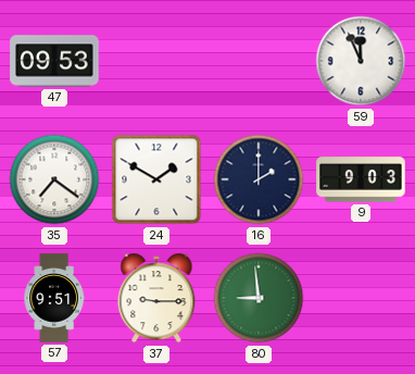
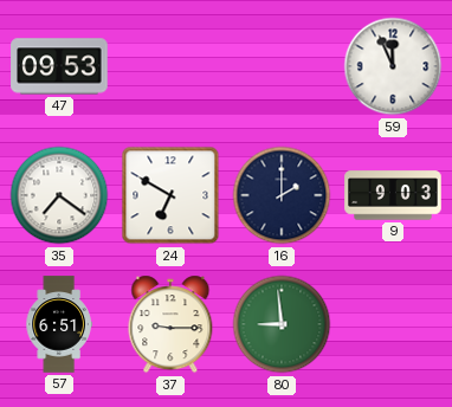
24: 1:50 -> 6:50
57: 9:51 -> 6:51
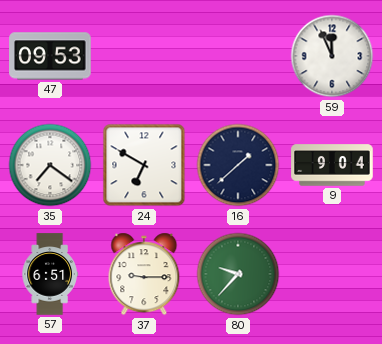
16: 2:00 -> 1:38
9: 9:03 -> 9:04
80: 8:59 -> 9:37
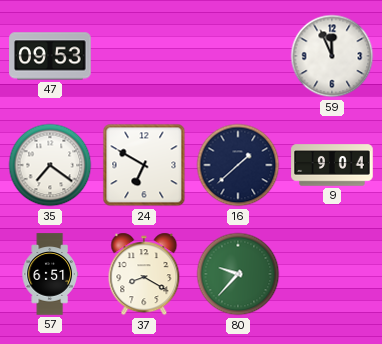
37: 9:15 -> 8:20
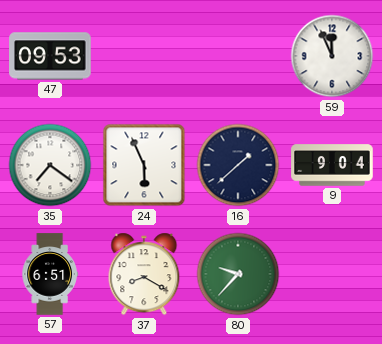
24: 6:50 -> 5:56
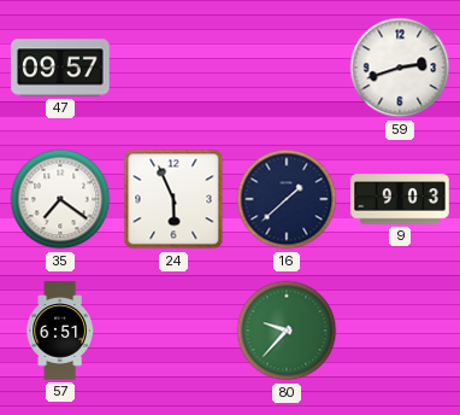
47: 09:53 -> 09:57
59: 11:56 -> 2:42
9: 9:04 -> 9:03
37: 8:20 -> none
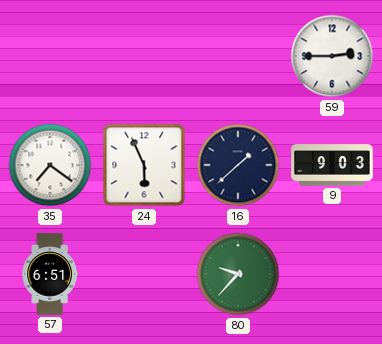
47: 09:57 -> none
59: 2:42 -> 2:45
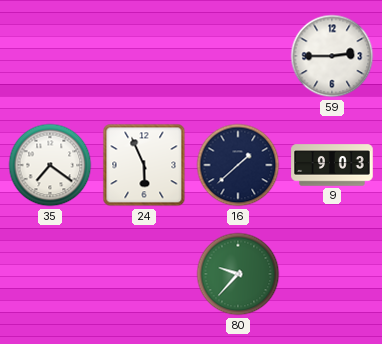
57: 6:51 -> none
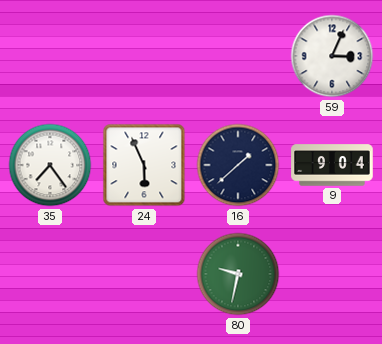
59: 2:45 -> 3:04
35: 7:21 -> 7:24
9: 9:03 -> 9:04
80: 9:37 -> 9:32
